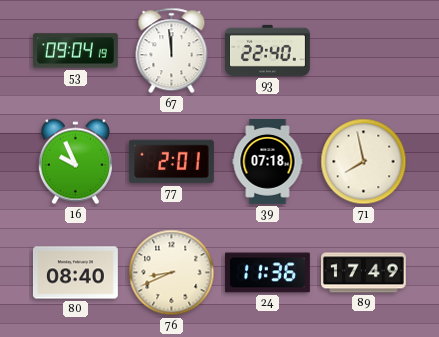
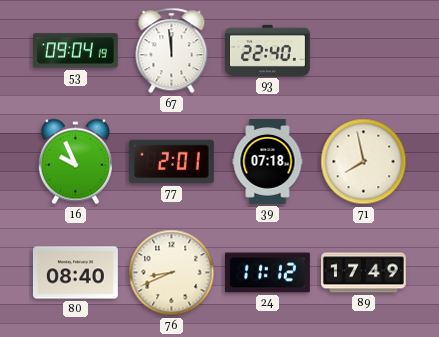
24: 11:36 -> 11:12
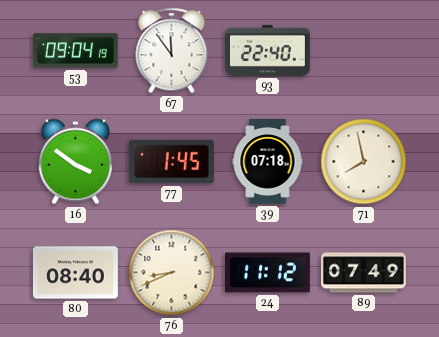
67: 11:59 -> 11:54
16: 9:56 -> 3:51
77: 2:01 -> 1:45
89: 17:49 -> 07:49
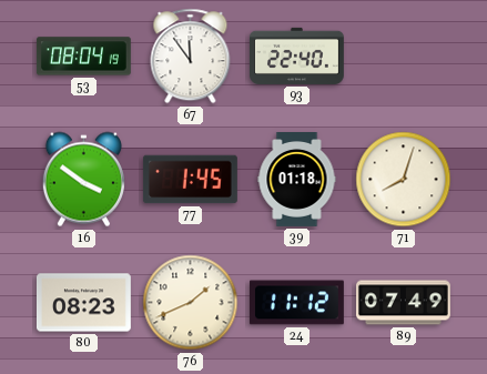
53: 09:04 -> 08:04
39: 07:18 -> 01:18
71: 7:58 -> 8:03
80: 08:40 -> 08:23
76: 8:41 -> 1:41
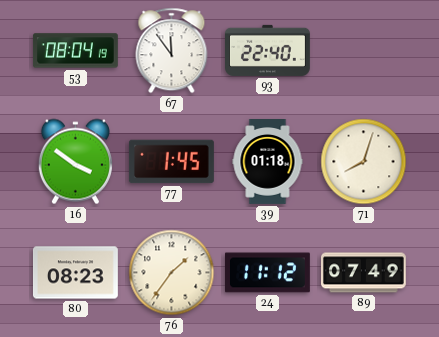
76: 1:41 -> 1:36
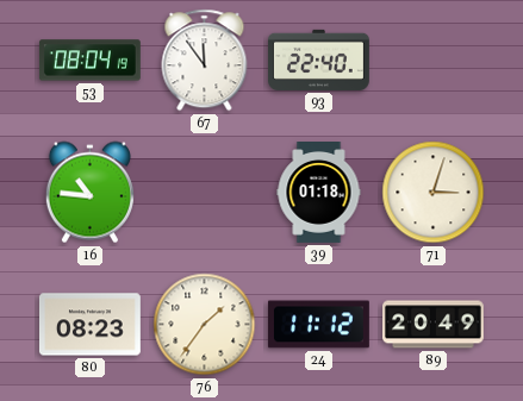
16: 3:51 -> 10:46
77: 1:45 -> none
71: 8:03 -> 3:03
89: 07:49 -> 20:49
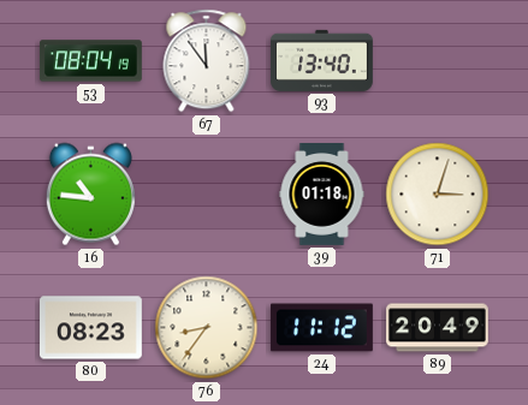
93: 22:40 -> 13:40
76: 1:36 -> 8:36
